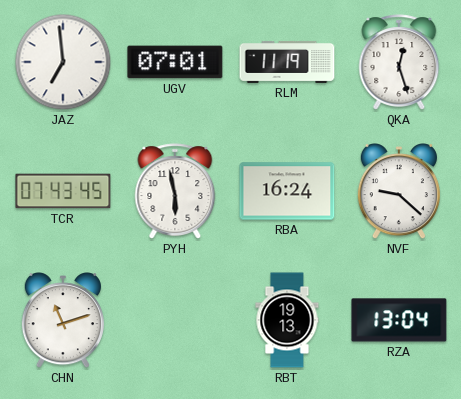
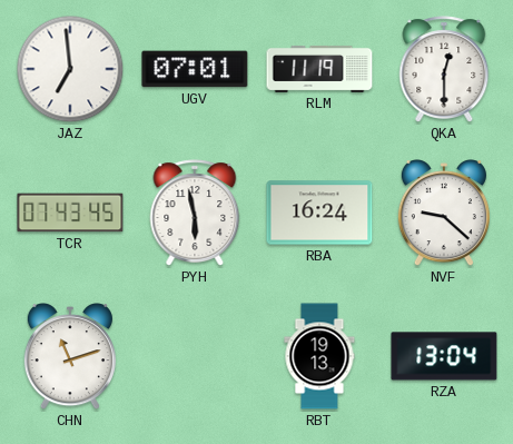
QKA: 12:27 -> 12:30
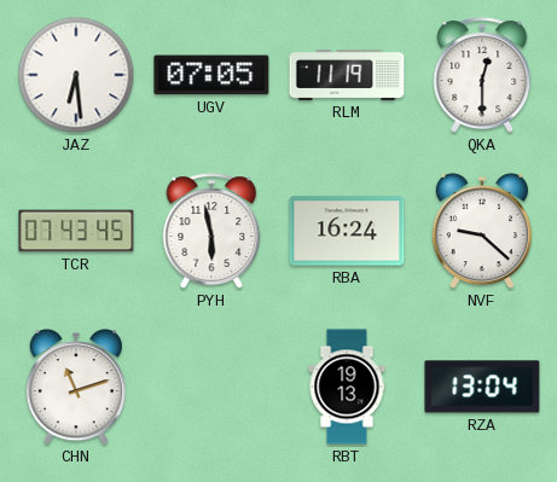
JAZ: 6:59 -> 6:29
UGV: 07:01 -> 07:05
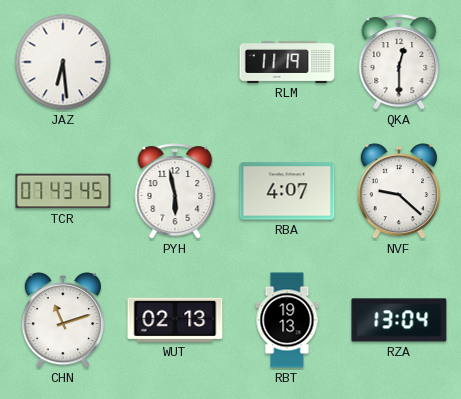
UGV: 07:05 -> none
RBA: 16:24 -> 4:07
WUT: none -> 02:13
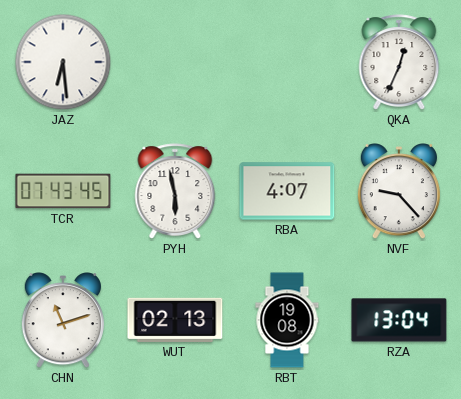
RLM: 11:19 -> none
QKA: 12:30 -> 12:34
NVF: 9:22 -> 9:23
RBT: 19:13 -> 19:08
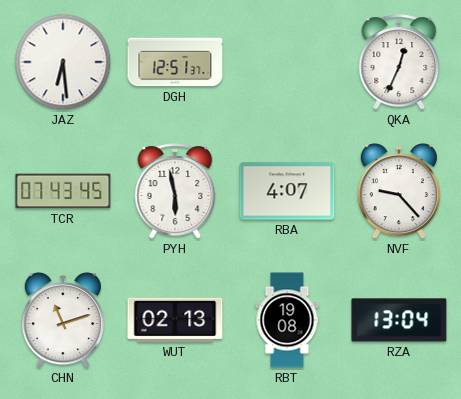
DGH: none -> 12:51
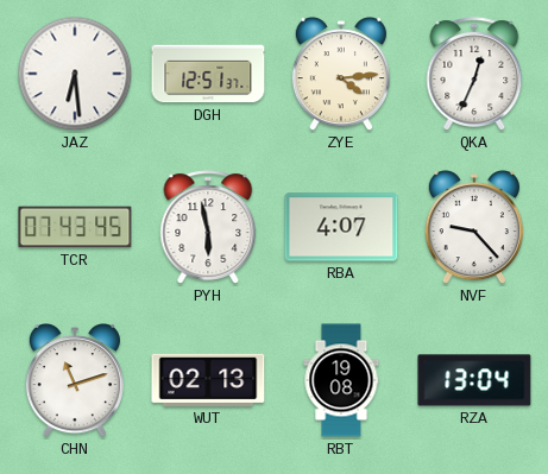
ZYE: none -> 4:14
